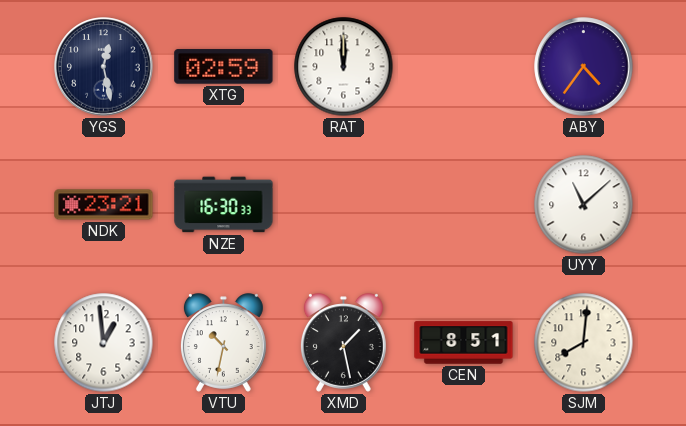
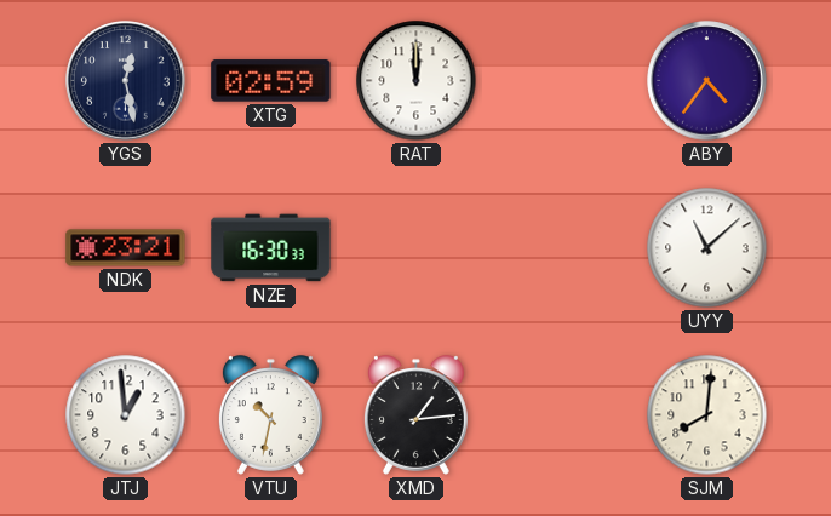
XMD: 1:28 -> 1:14
CEN: 8:51 -> none
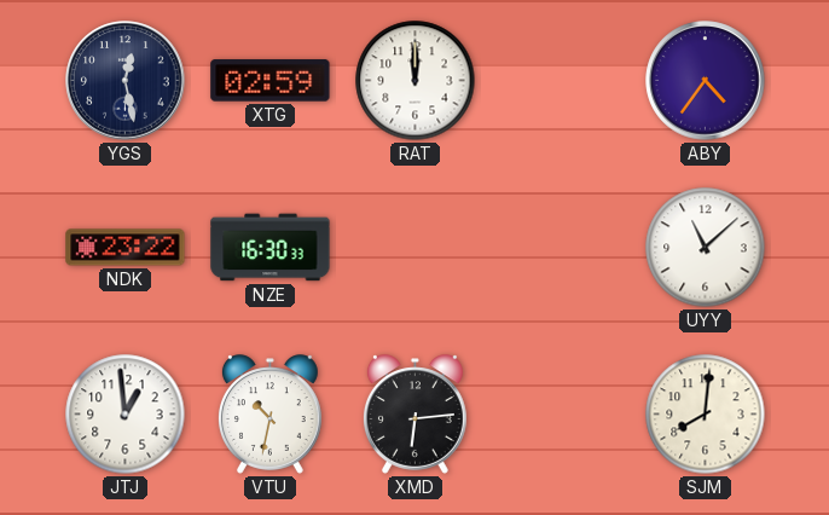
NDK: 23:21 -> 23:22
XMD: 1:14 -> 6:14
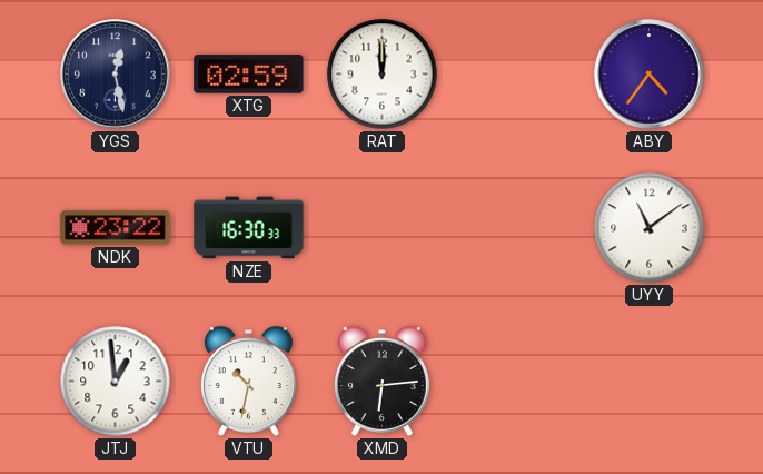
UYY: 11:08 -> 11:09
SJM: 8:01 -> none
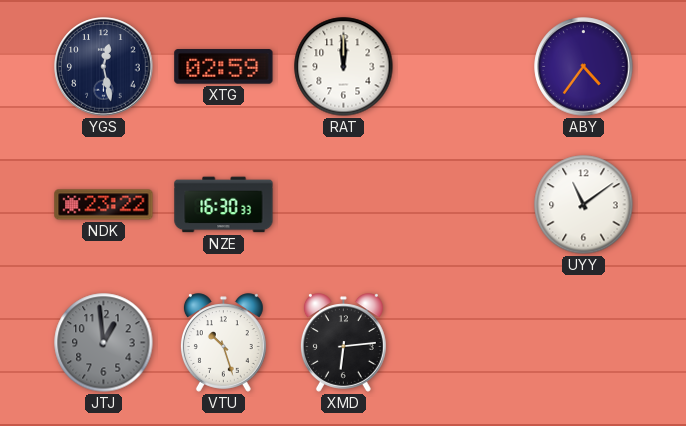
JTJ dial: white -> grey
VTU: 10:32 -> 10:27
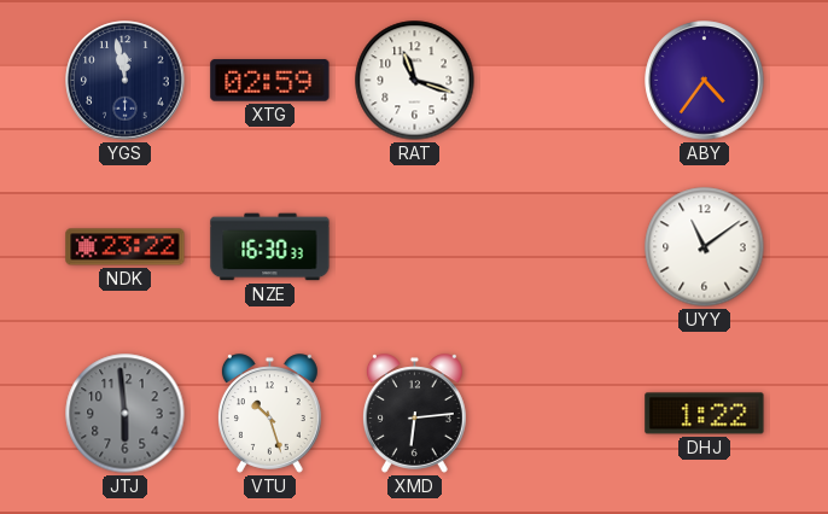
YGS: 12:28 -> 11:58
RAT: 12:00 -> 11:18
JTJ: 12:59 -> 5:59
DHJ: none -> 1:22
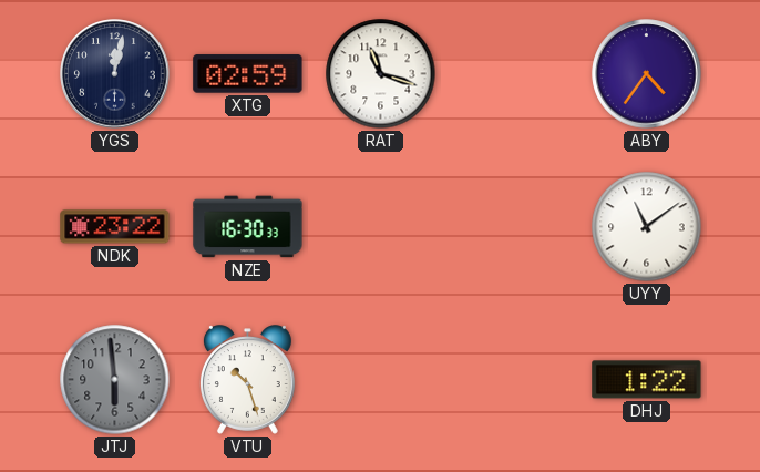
YGS: 11:58 -> 12:02
XMD: 6:14 -> none
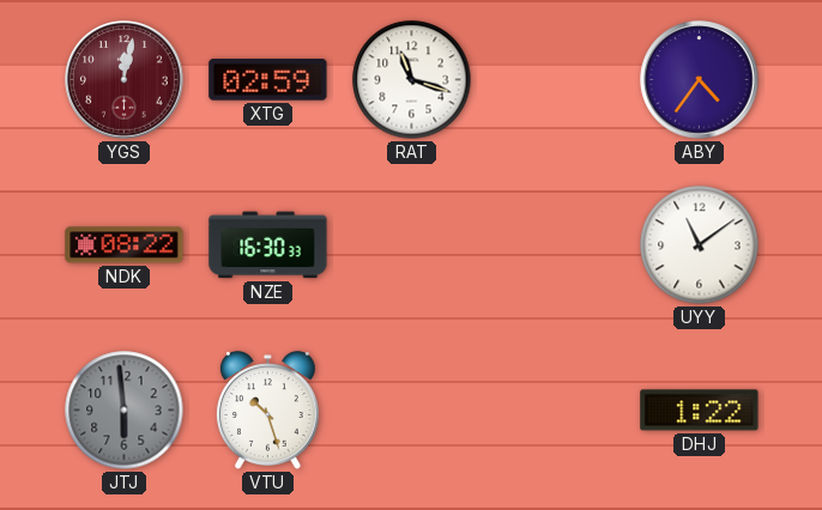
YGS dial: navy -> burgundy
NDK: 23:22 -> 08:22
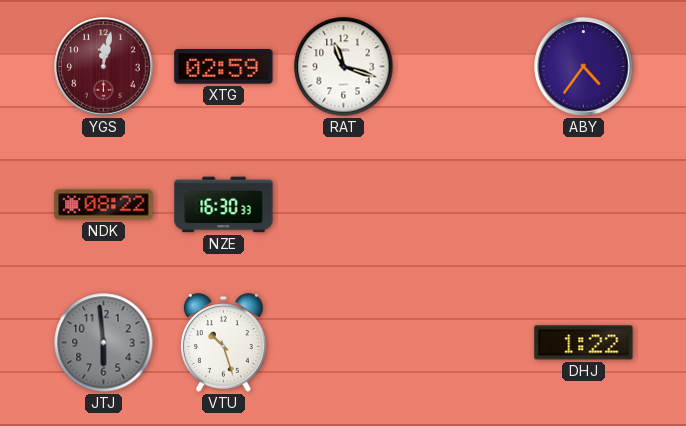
UYY: 11:09 -> none
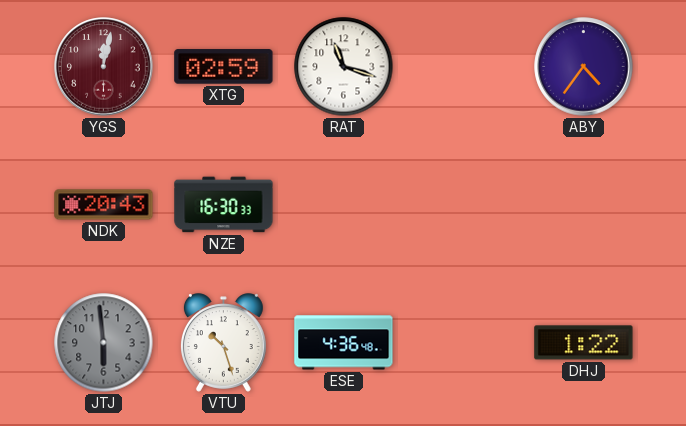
NDK: 08:22 -> 20:43
ESE: none -> 4:36
